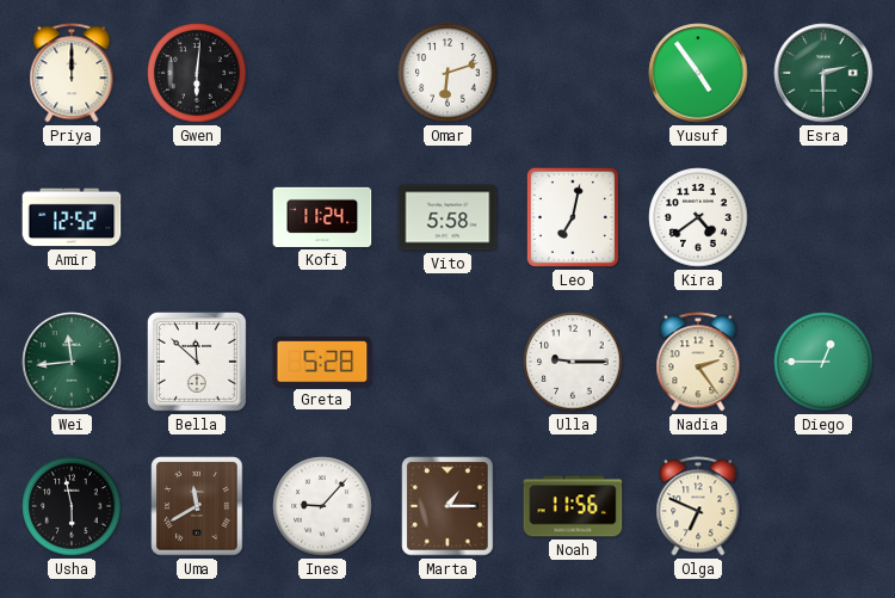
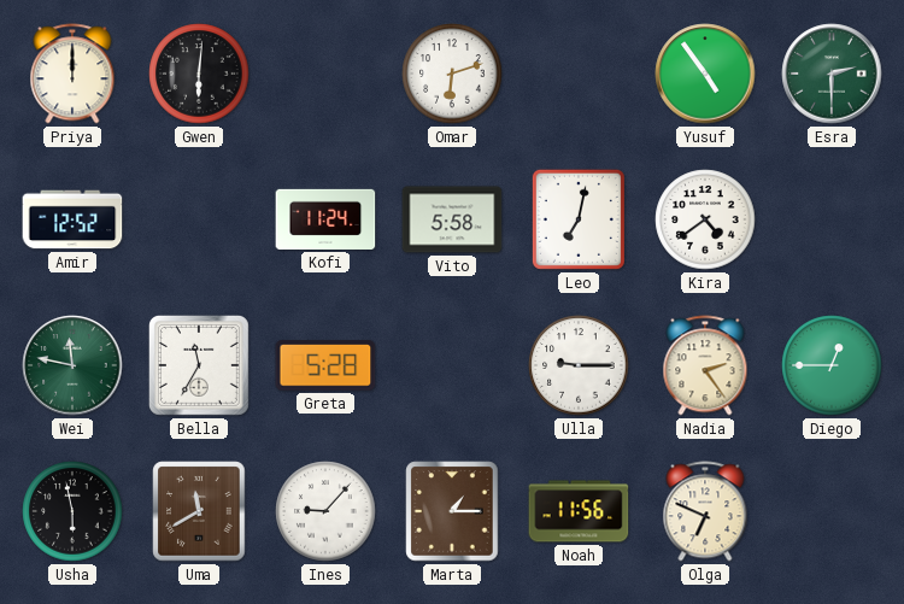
Wei: 11:44 -> 11:47
Bella: 11:52 -> 11:35
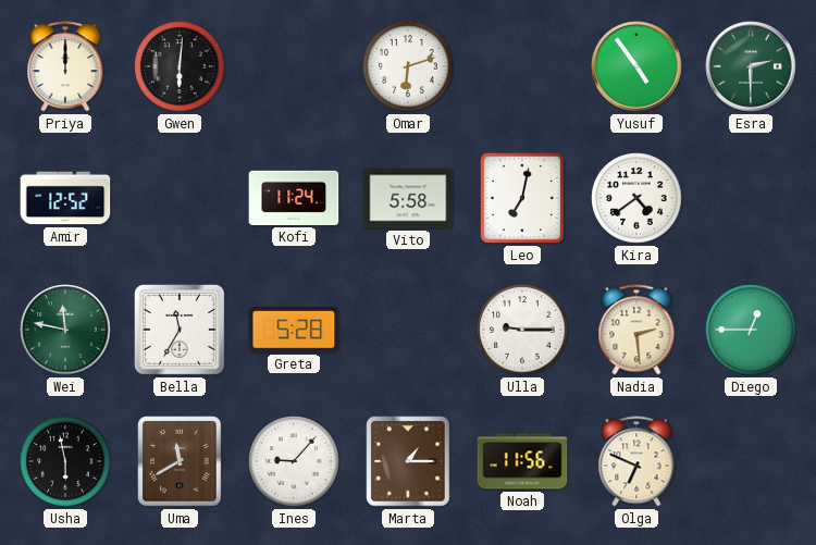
Nadia: 2:24 -> 2:29
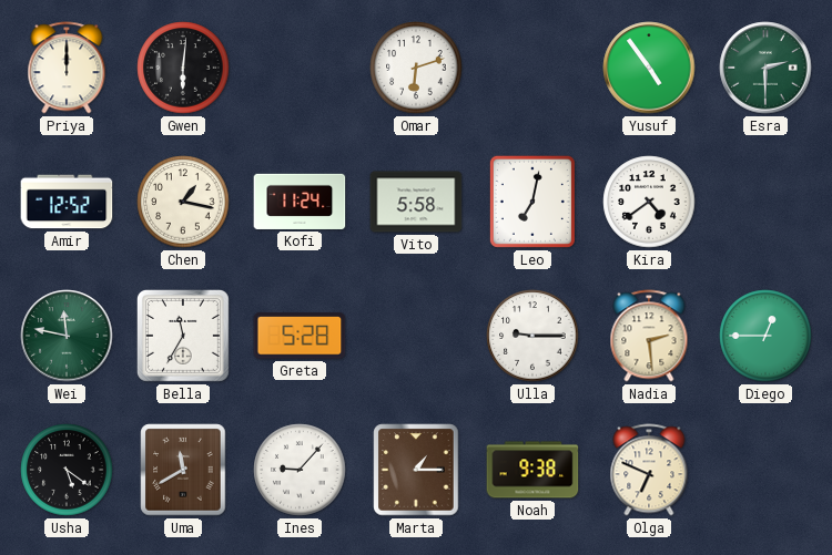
Chen: none -> 1:17
Usha: 5:58 -> 5:21
Noah: 11:56 -> 9:38
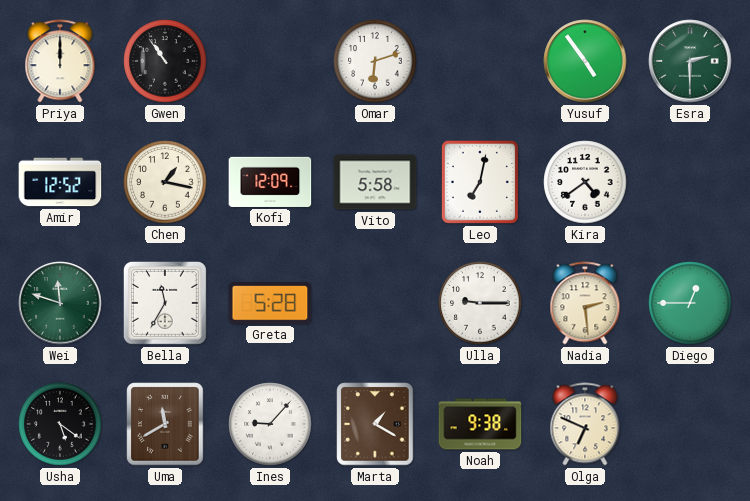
Gwen: 6:01 -> 10:54
Kofi: 11:24 -> 12:09
Wei: 11:47 -> 11:48
Marta: 1:15 -> 1:20
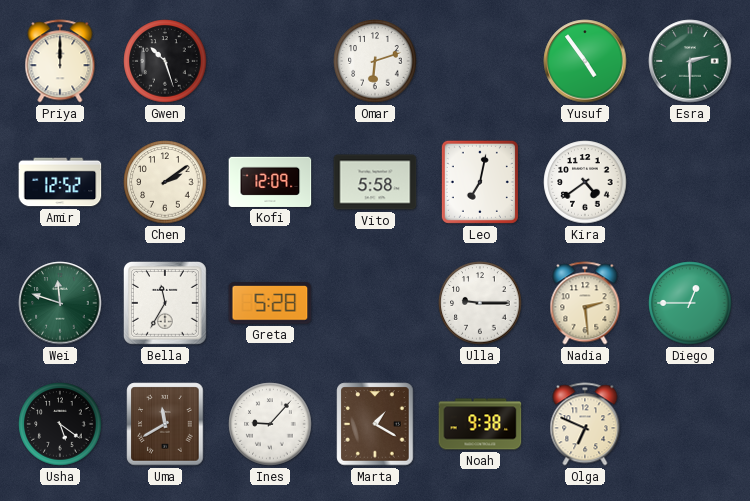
Gwen: 10:54 -> 10:27
Chen: 1:17 -> 2:09
